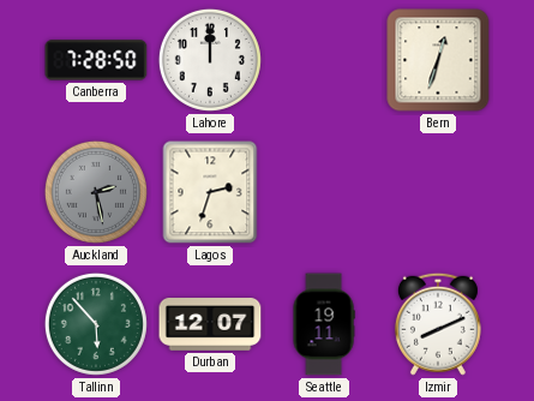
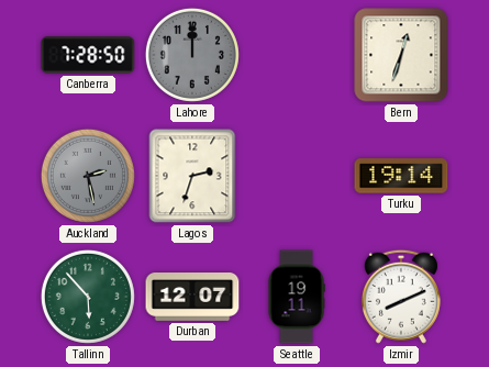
Lahore dial: white -> grey
Turku: none -> 19:14
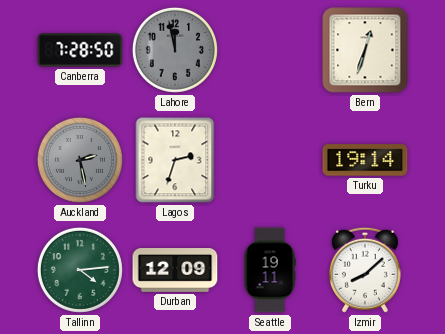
Lahore: 12:00 -> 11:58
Tallinn: 5:53 -> 4:14
Durban: 12:07 -> 12:09
Izmir: 8:11 -> 8:08
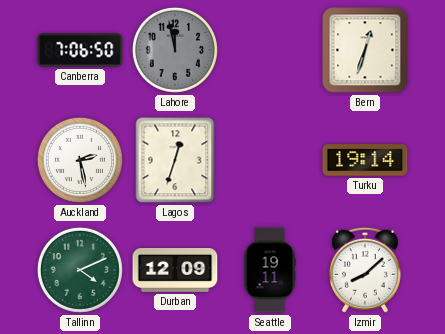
Canberra: 7:28 -> 7:06
Auckland dial: grey -> white
Lagos: 2:33 -> 12:33
Tallinn: 4:14 -> 4:11
